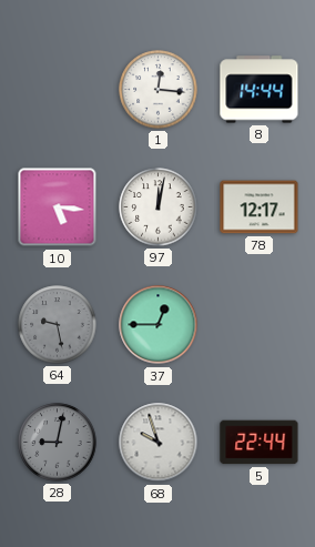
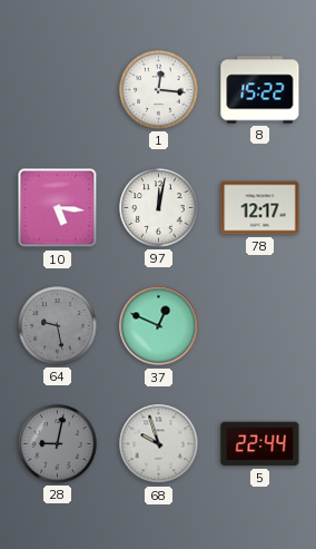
8: 14:44 -> 15:22
37: 12:45 -> 12:49
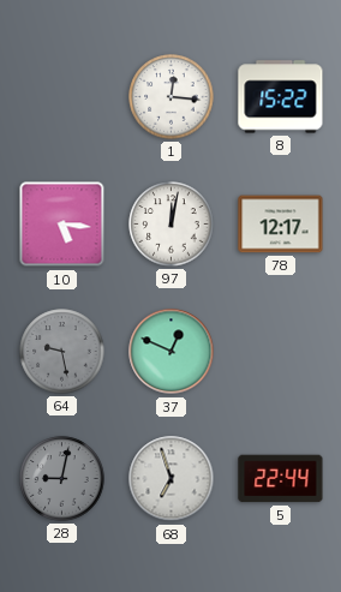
68: 9:57 -> 6:57
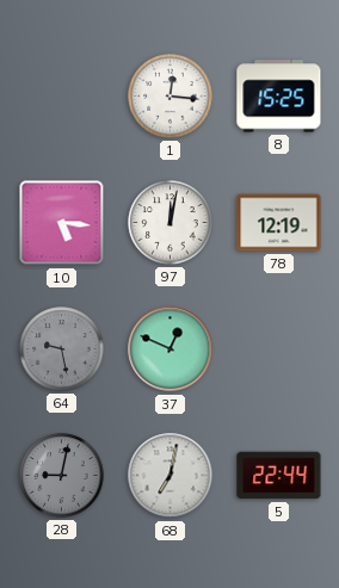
8: 15:22 -> 15:25
78: 12:17 -> 12:19
68: 6:57 -> 7:02
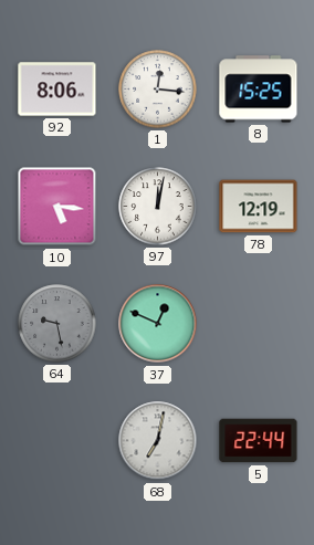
92: none -> 8:06
28: 9:02 -> none
